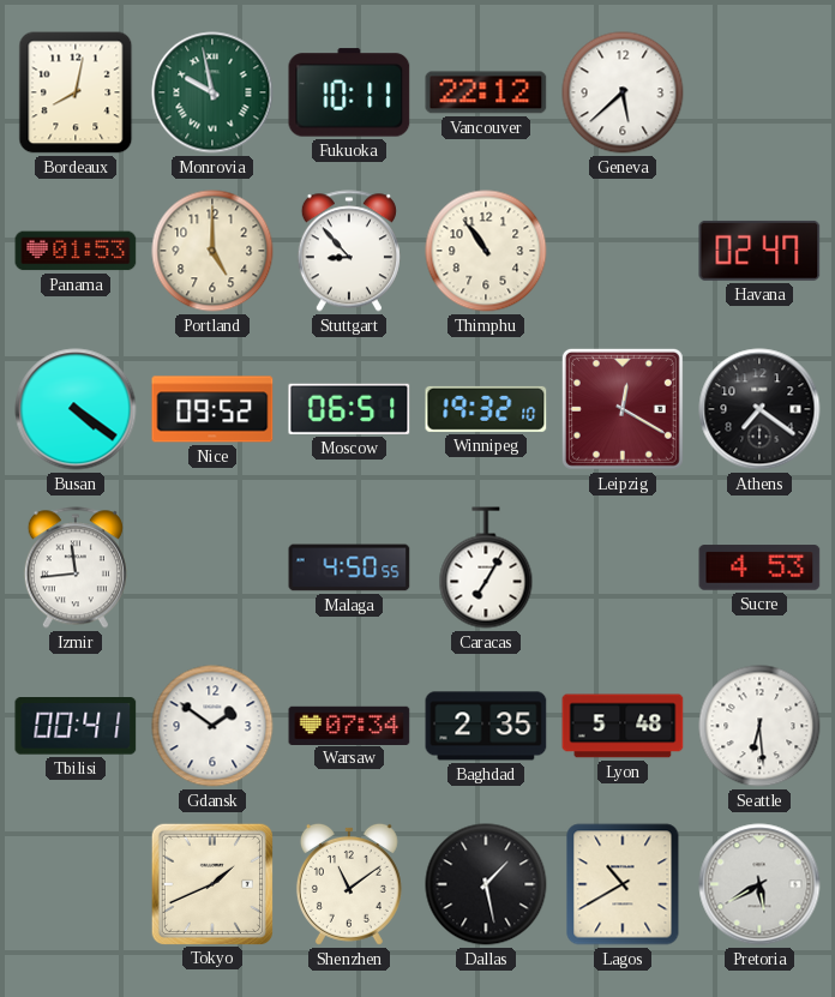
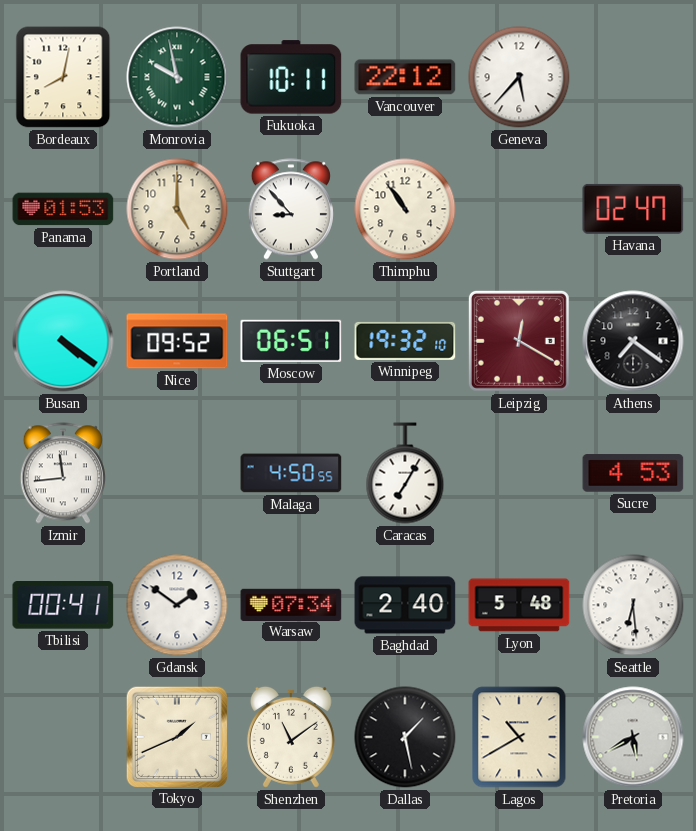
Geneva: 5:38 -> 5:37
Baghdad: 2:35 -> 2:40
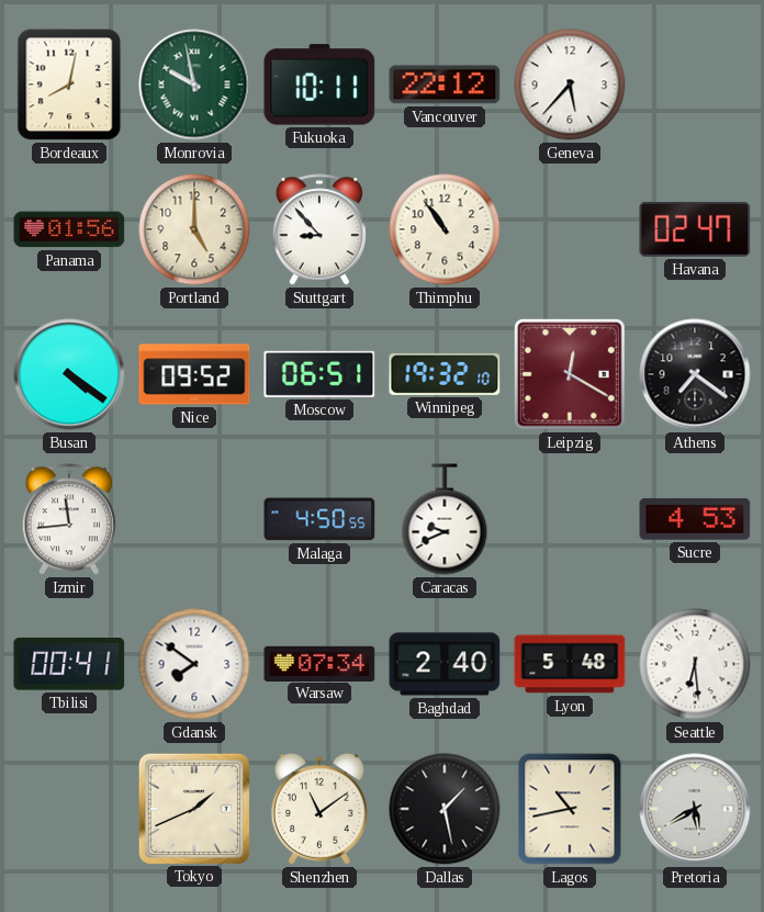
Panama: 01:53 -> 01:56
Caracas: 7:05 -> 9:41
Gdansk: 1:51 -> 7:51
Lagos: 10:40 -> 10:43
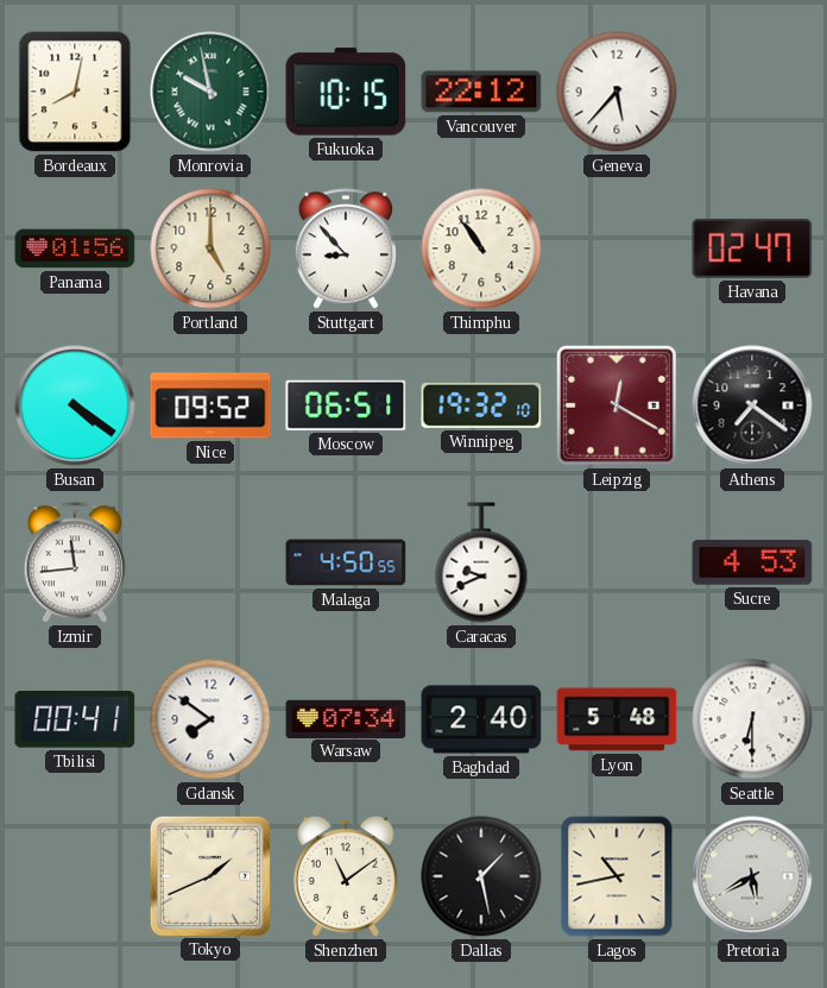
Fukuoka: 10:11 -> 10:15
Seattle: 6:29 -> 6:30
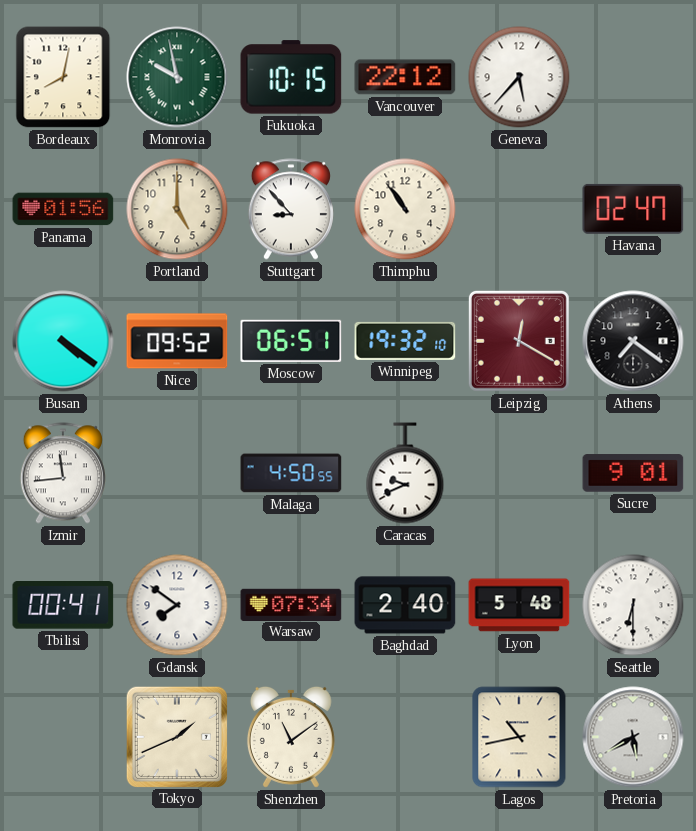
Sucre: 4:53 -> 9:01
Dallas: 1:28 -> none
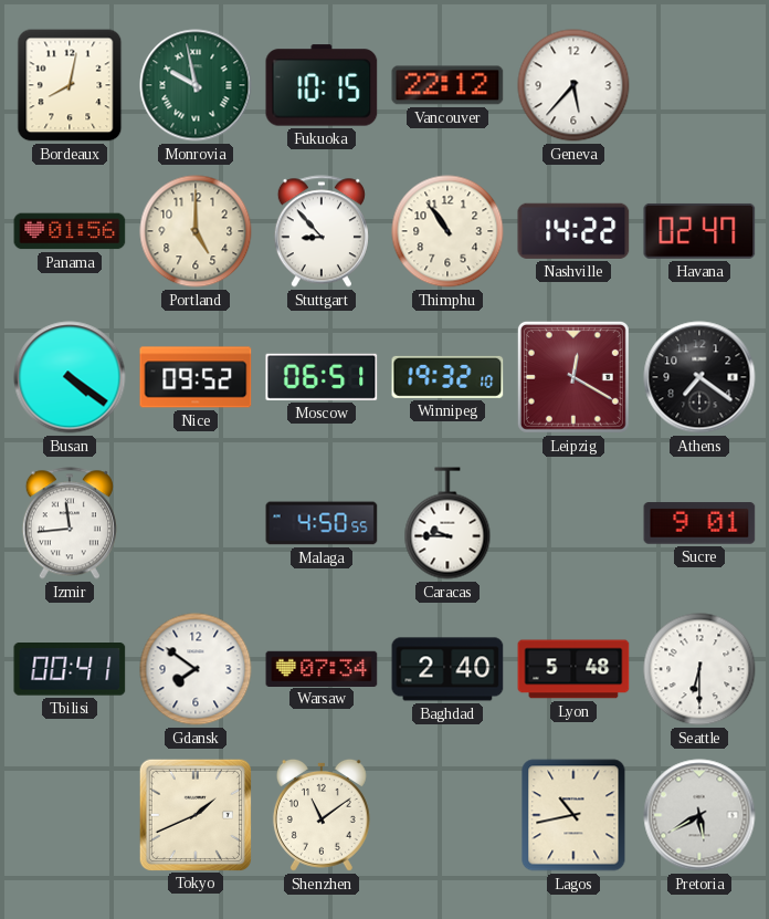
Nashville: none -> 14:22
Caracas: 9:41 -> 9:45
